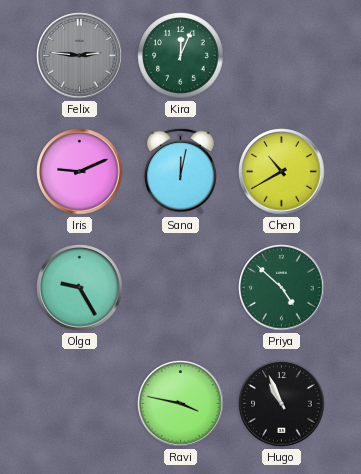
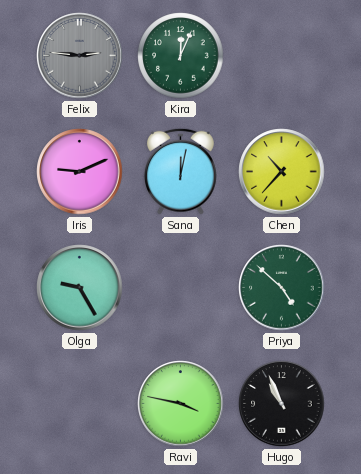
Chen: 10:40 -> 10:37
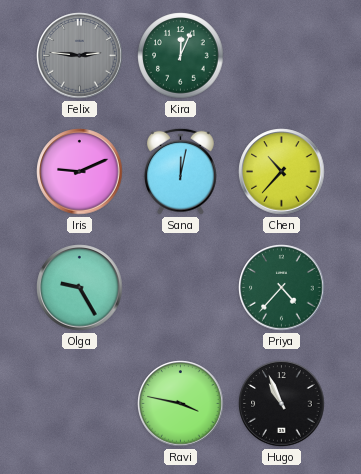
Priya: 4:52 -> 4:37
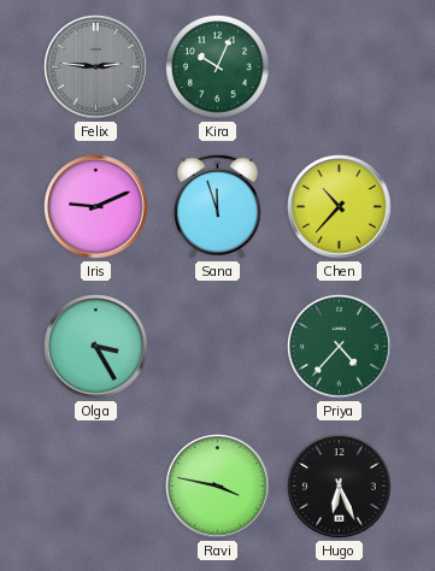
Kira: 12:04 -> 10:04
Sana: 12:02 -> 11:57
Olga: 9:25 -> 3:25
Hugo: 10:56 -> 6:26
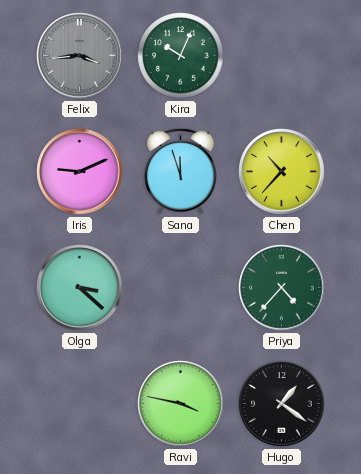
Felix: 2:46 -> 3:44
Olga: 3:25 -> 3:22
Hugo: 6:26 -> 1:21
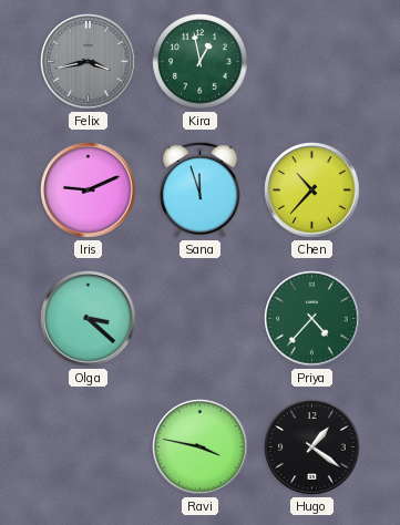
Felix: 3:44 -> 3:43
Kira: 10:04 -> 12:58
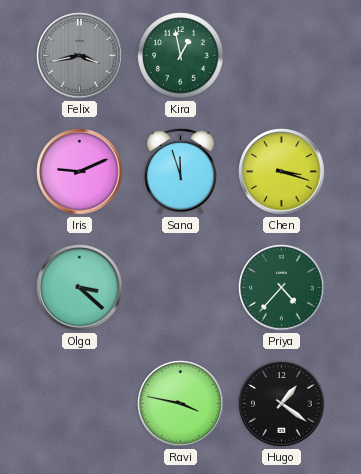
Chen: 10:37 -> 3:18
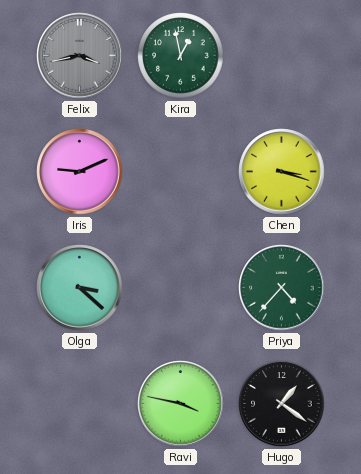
Sana: 11:57 -> none
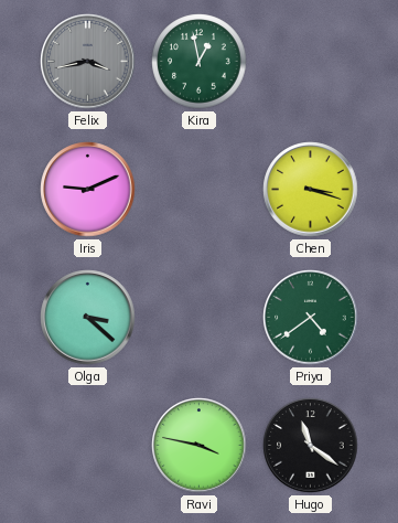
Priya: 4:37 -> 4:39
Hugo: 1:21 -> 11:21
